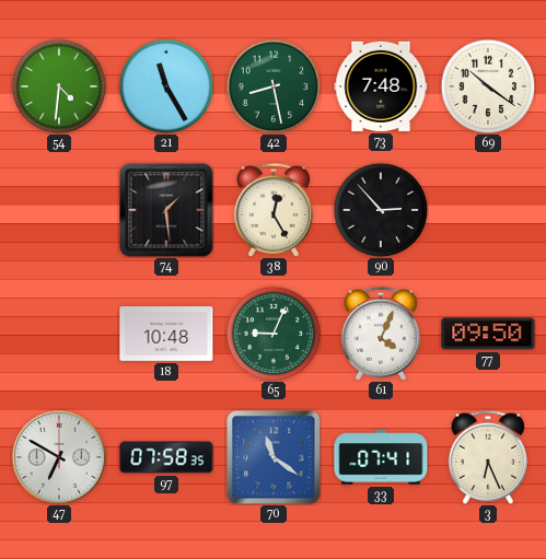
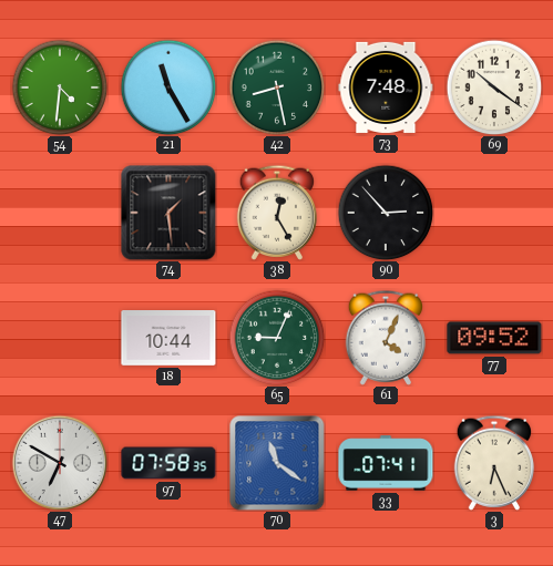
18: 10:48 -> 10:44
77: 09:50 -> 09:52
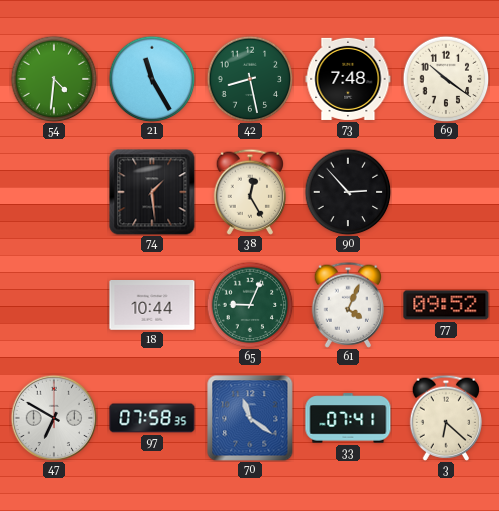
3: 6:26 -> 6:22
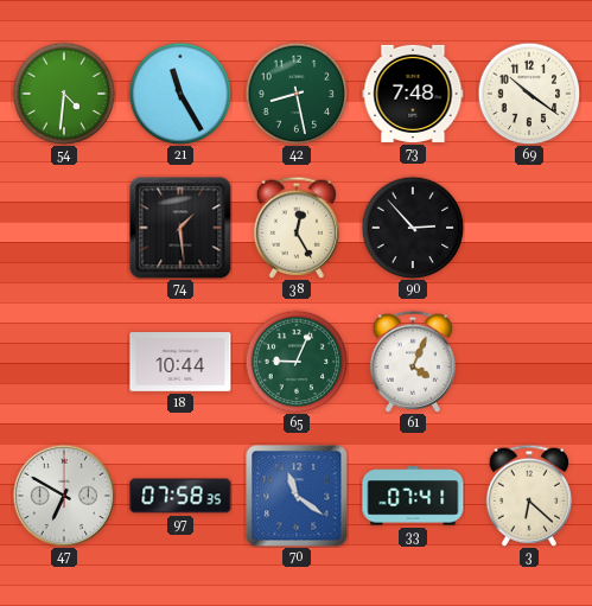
77: 09:52 -> none
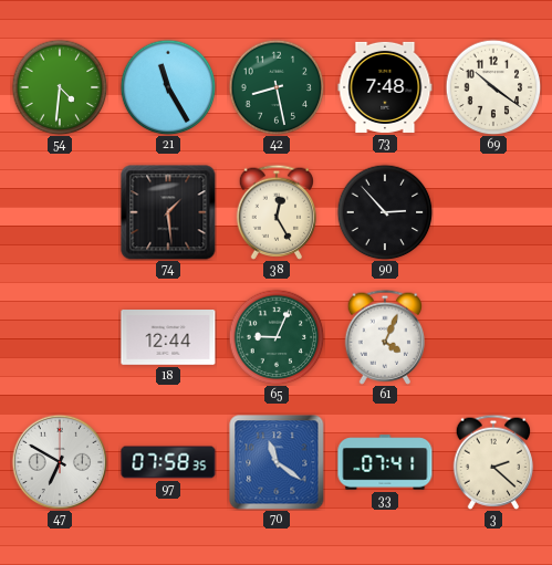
18: 10:44 -> 12:44
3: 6:22 -> 2:22
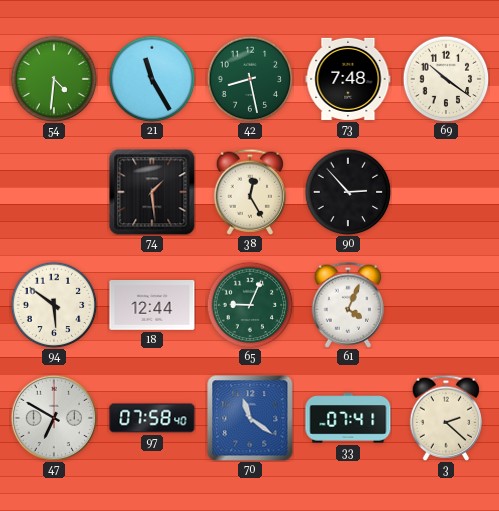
94: none -> 5:51
97: 07:58:35 -> 07:58:40
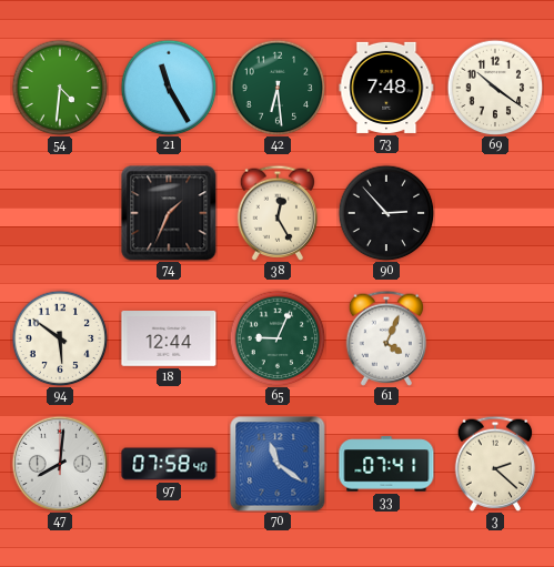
42: 8:28 -> 6:29
74: 1:29 -> 1:34
47: 6:50 -> 8:01
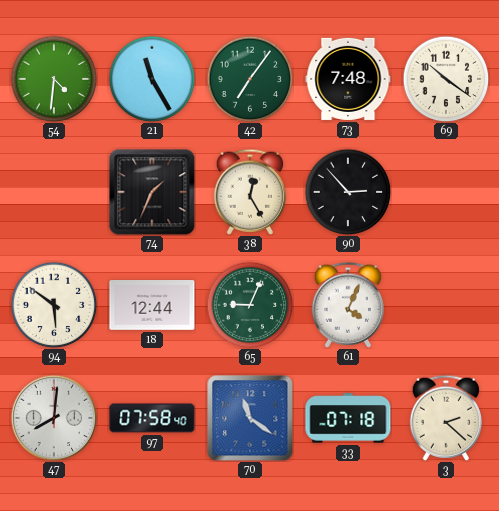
42: 6:29 -> 7:06
33: 07:41 -> 07:18
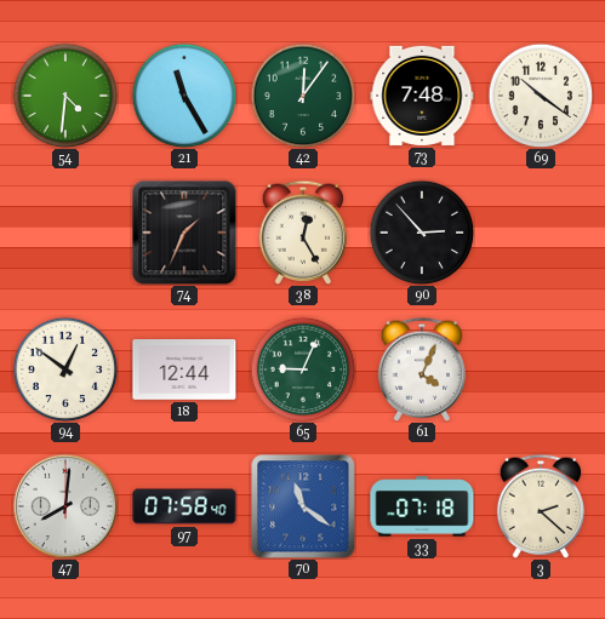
42: 7:06 -> 12:06
94: 5:51 -> 12:51
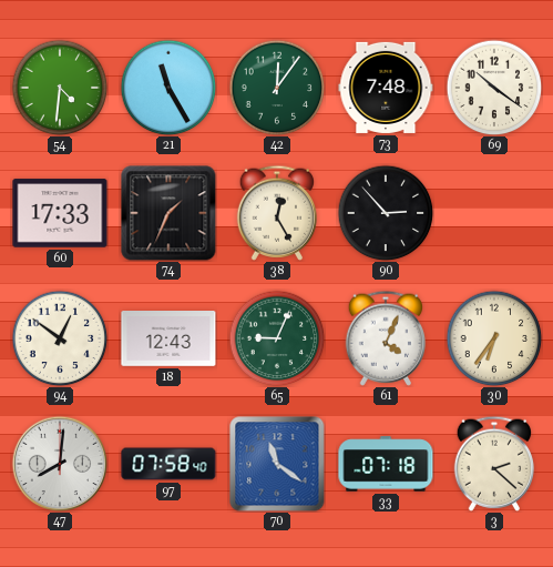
60: none -> 17:33
18: 12:44 -> 12:43
30: none -> 6:36
